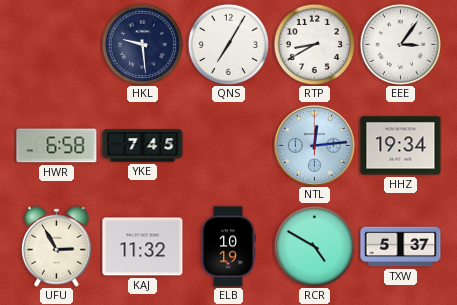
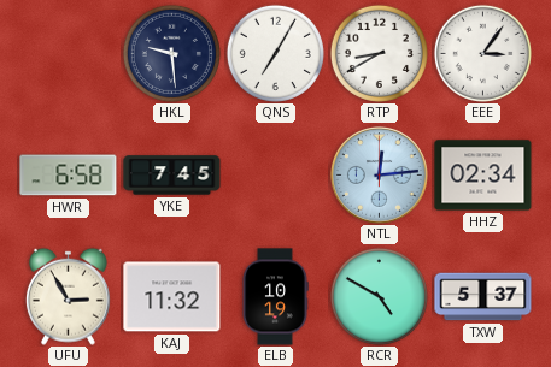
HHZ: 19:34 -> 02:34
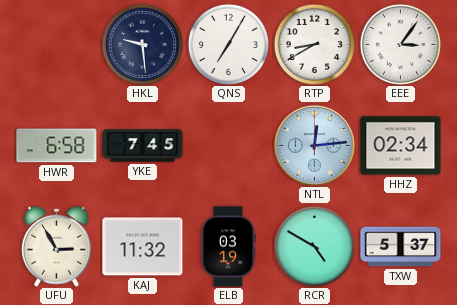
ELB: 10:19 -> 03:19
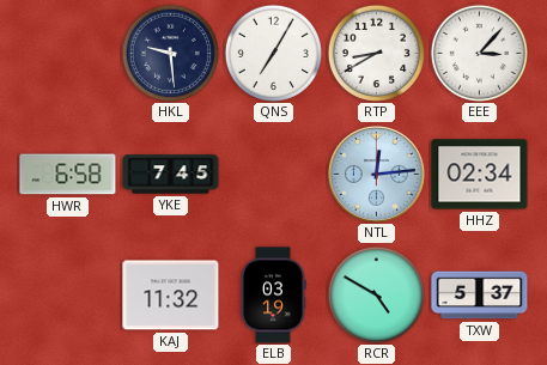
EEE: 3:06 -> 3:07
UFU: 2:55 -> none
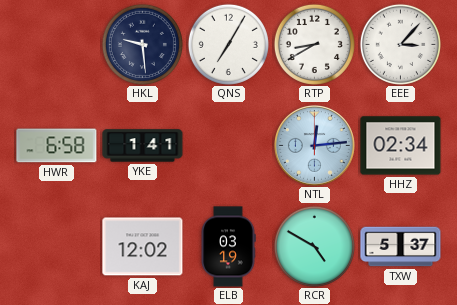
YKE: 7:45 -> 1:41
KAJ: 11:32 -> 12:02
